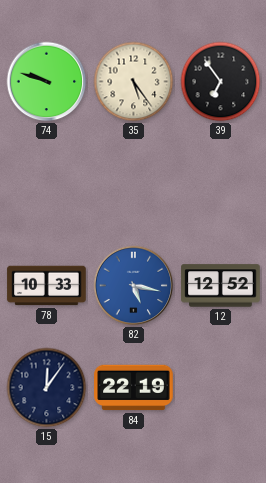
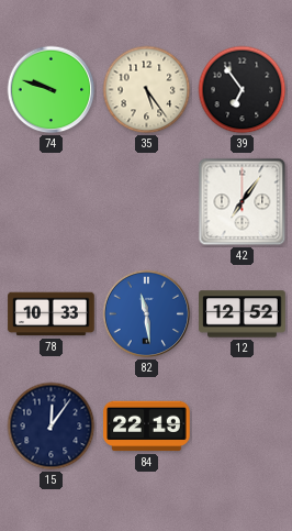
42: none -> 7:06
82: 5:17 -> 11:29
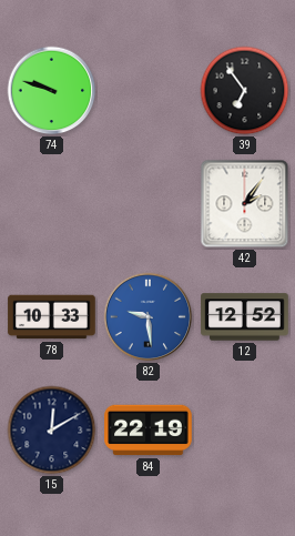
35: 5:24 -> none
42: 7:06 -> 2:06
82: 11:29 -> 9:29
15: 12:06 -> 12:10
